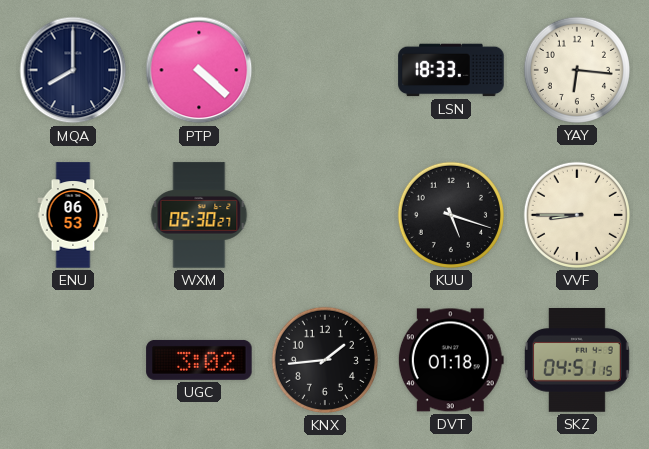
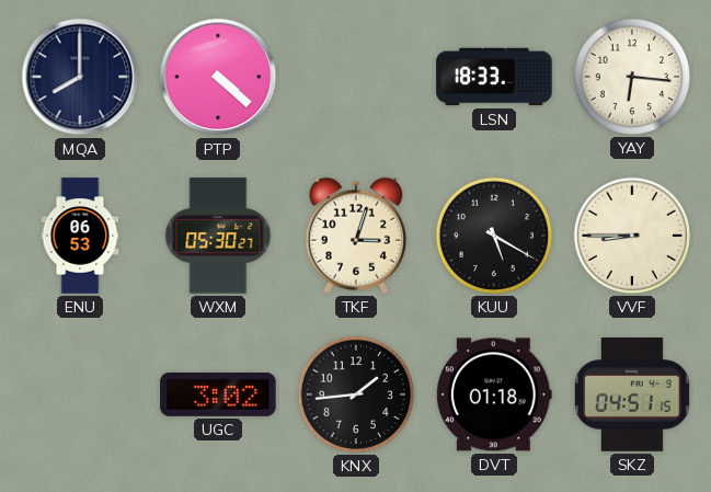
TKF: none -> 3:03
KUU: 5:18 -> 5:20
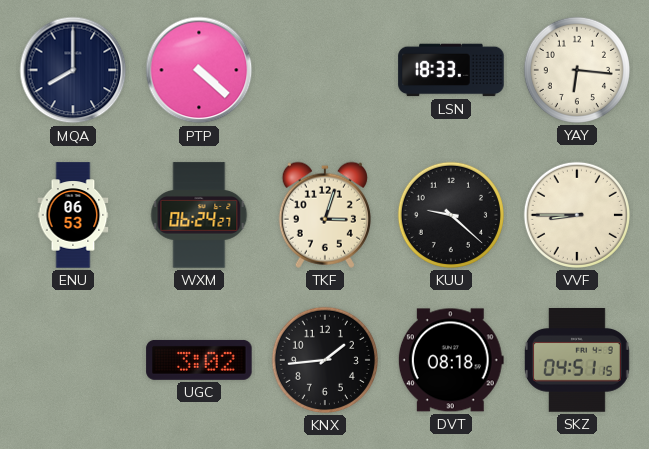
WXM: 05:30 -> 06:24
KUU: 5:20 -> 9:22
DVT: 01:18 -> 08:18
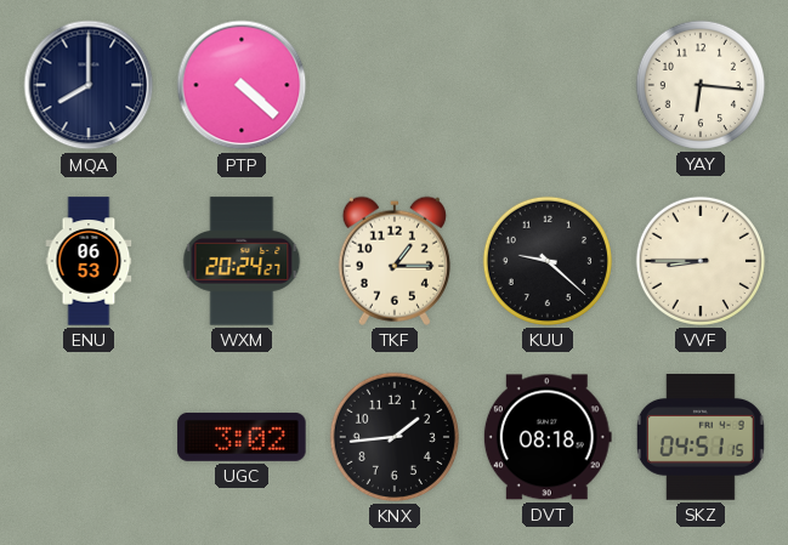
LSN: 18:33 -> none
WXM: 06:24 -> 20:24
TKF: 3:03 -> 1:15
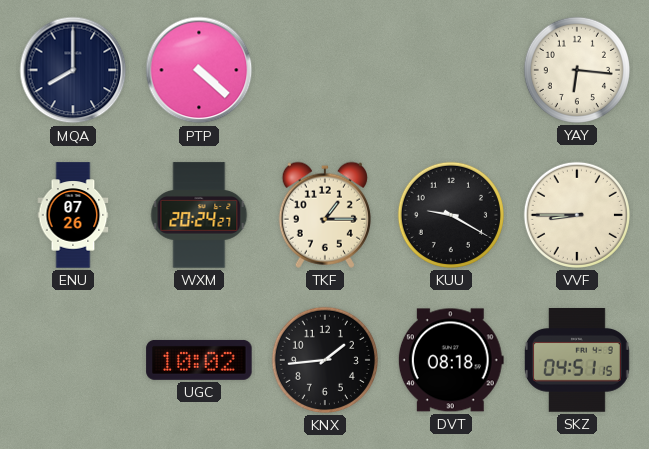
ENU: 06:53 -> 07:26
KUU: 9:22 -> 9:20
UGC: 3:02 -> 10:02
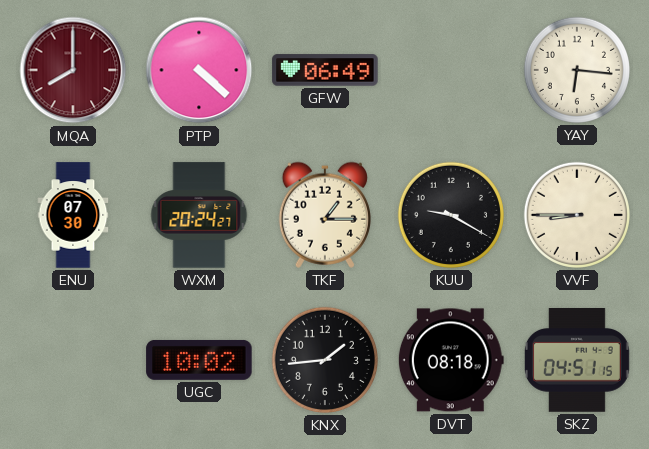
MQA dial: navy -> burgundy
GFW: none -> 06:49
ENU: 07:26 -> 07:30
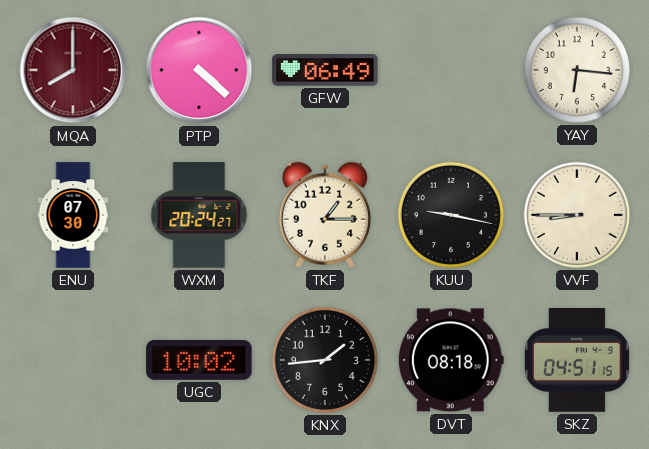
KUU: 9:20 -> 9:17
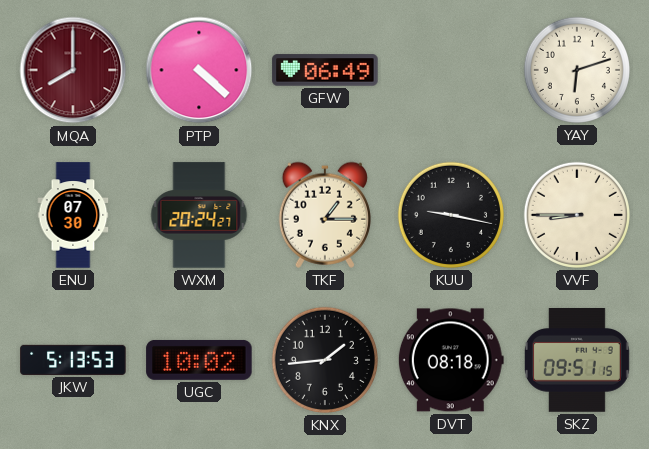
YAY: 6:16 -> 6:12
JKW: none -> 5:13
SKZ: 04:51 -> 09:51
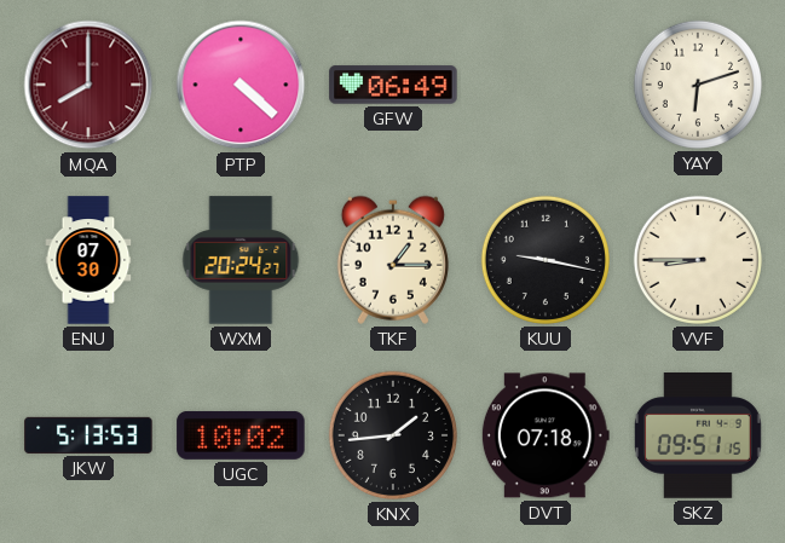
DVT: 08:18 -> 07:18
